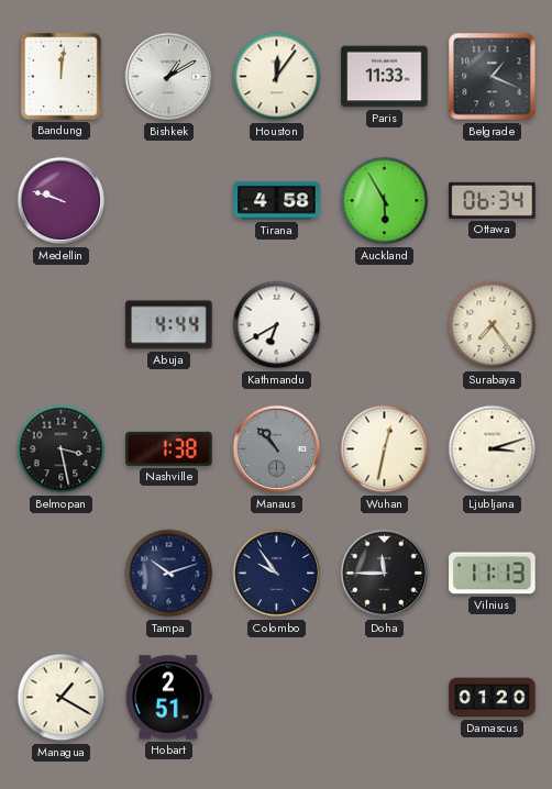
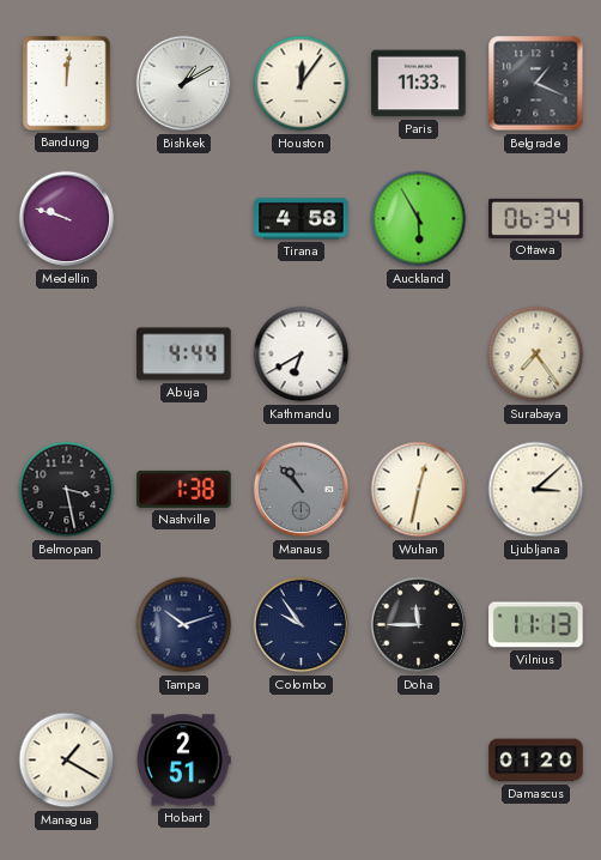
Ljubljana: 3:12 -> 3:08
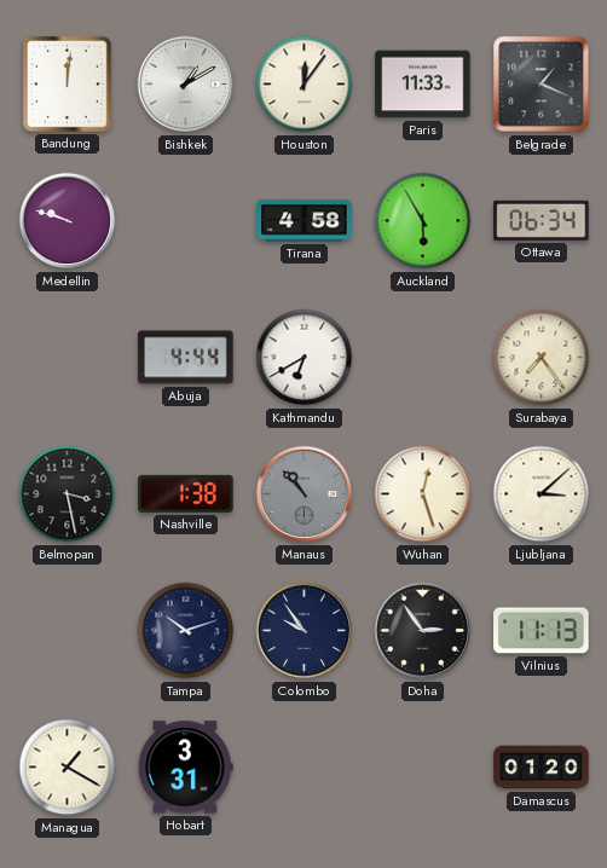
Wuhan: 12:32 -> 12:27
Doha: 11:45 -> 2:54
Hobart: 2:51 -> 3:31
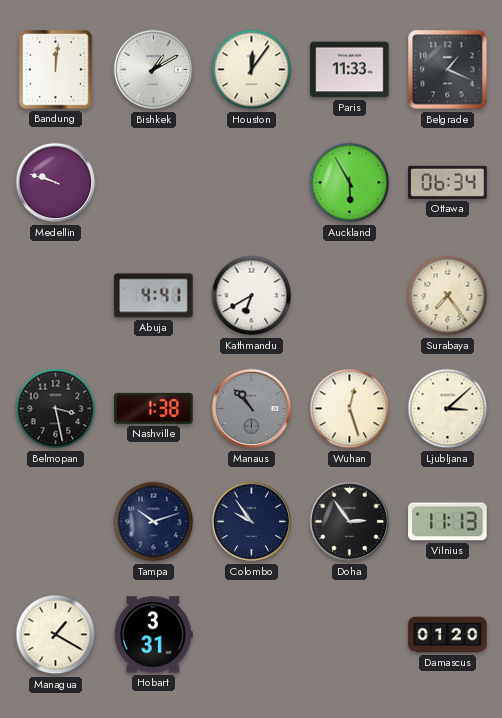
Tirana: 4:58 -> none
Abuja: 4:44 -> 4:41
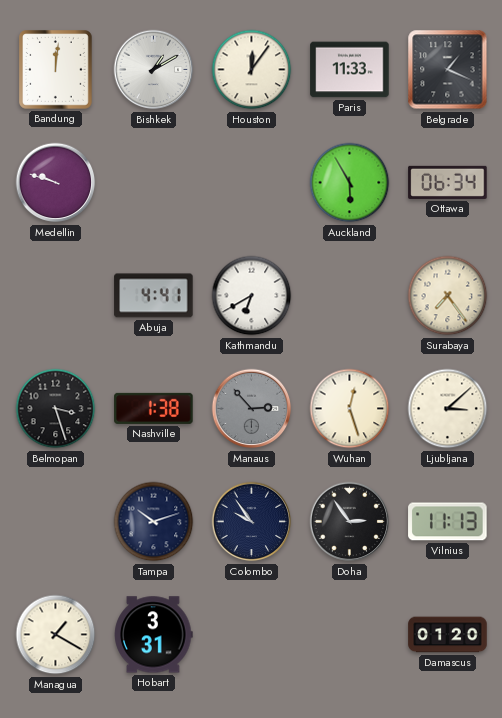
Belmopan: 3:28 -> 3:27
Manaus: 10:53 -> 2:53
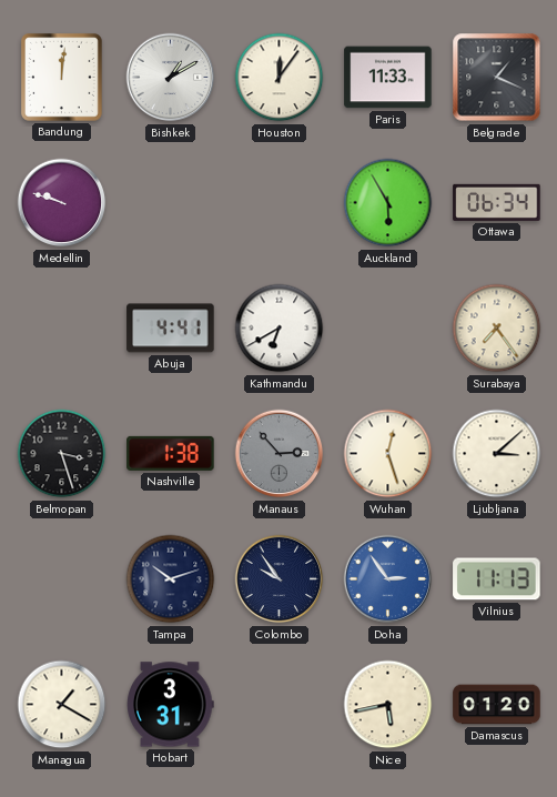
Doha dial: black -> blue
Nice: none -> 5:43
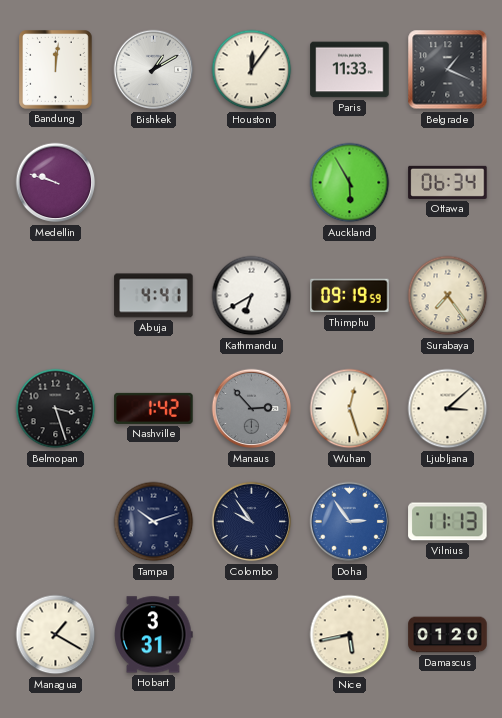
Thimphu: none -> 09:19
Nashville: 1:38 -> 1:42
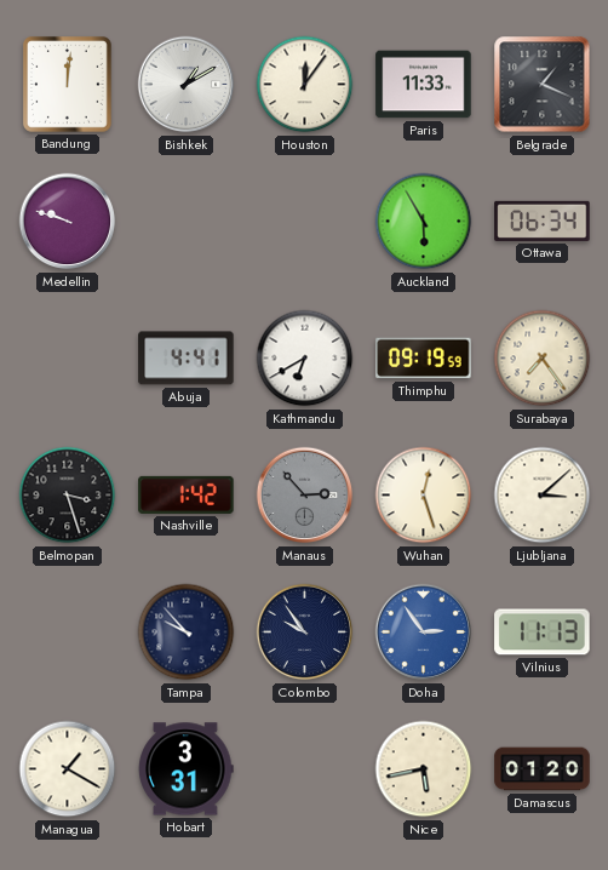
Tampa: 10:12 -> 9:53
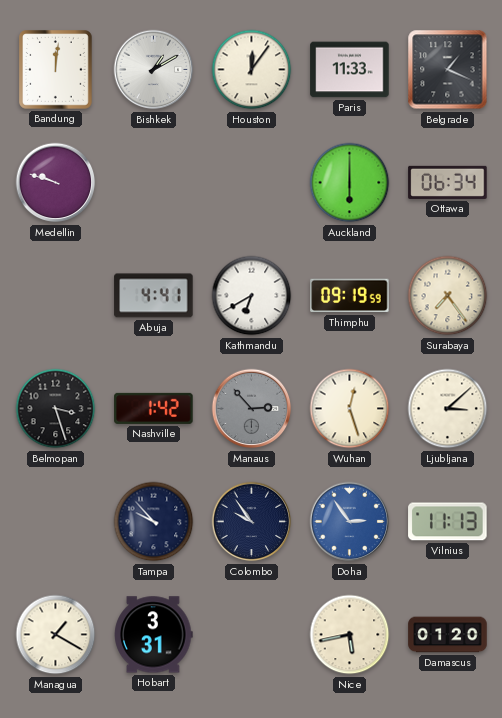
Auckland: 5:55 -> 6:00
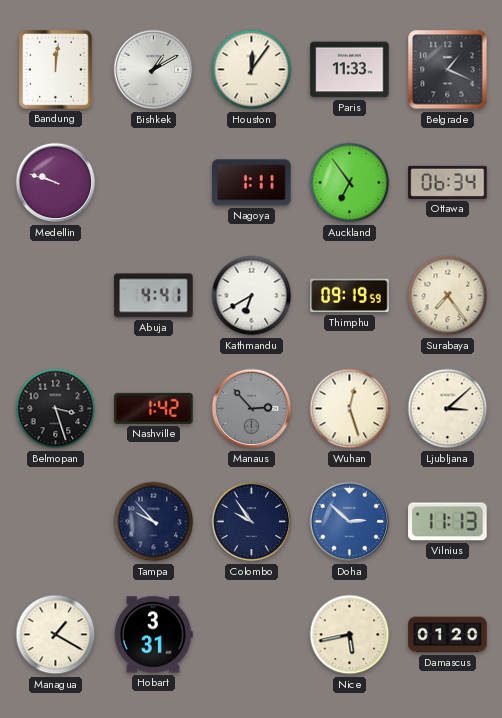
Nagoya: none -> 1:11
Auckland: 6:00 -> 6:54
Doha: 2:54 -> 2:52
